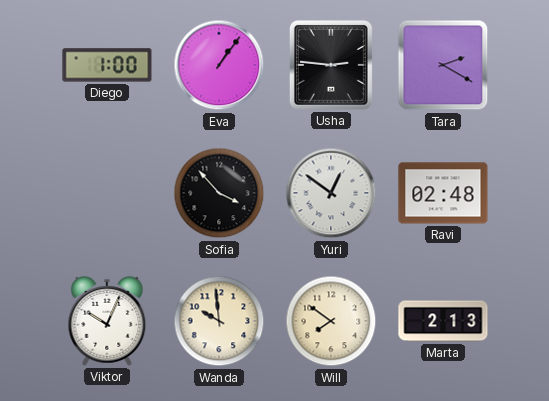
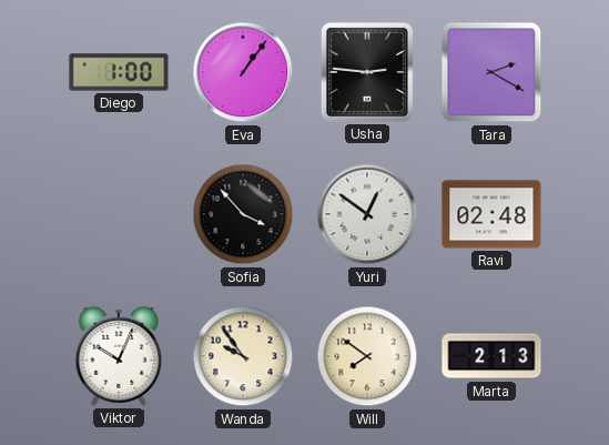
Wanda: 9:59 -> 9:54
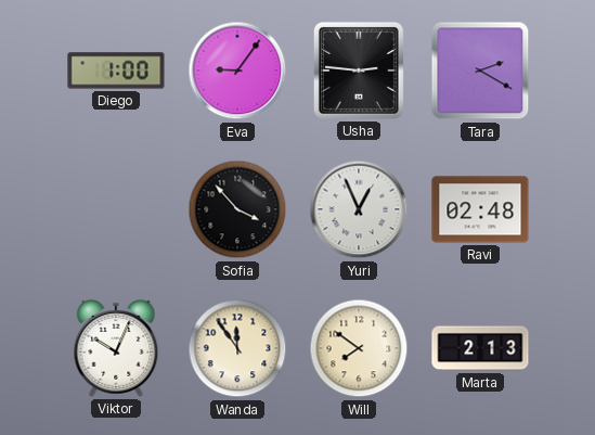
Eva: 1:06 -> 9:06
Yuri: 12:51 -> 12:56
Wanda: 9:54 -> 11:54
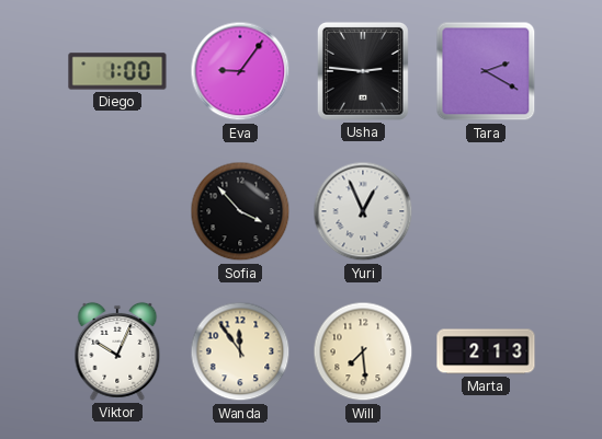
Ravi: 02:48 -> none
Will: 7:51 -> 7:29
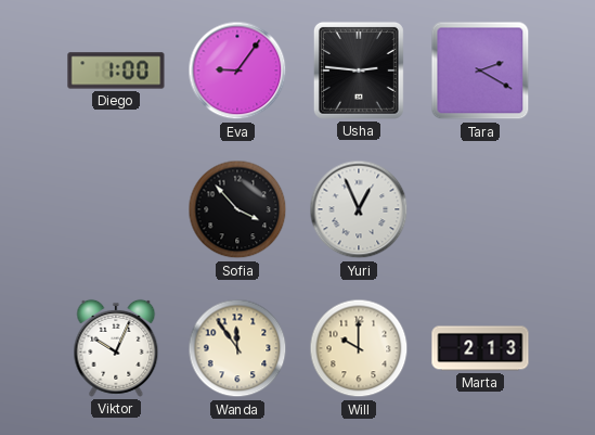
Will: 7:29 -> 10:00
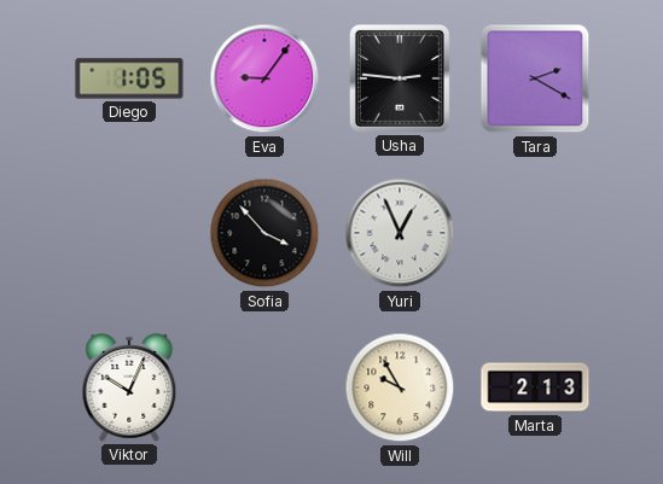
Diego: 1:00 -> 1:05
Wanda: 11:54 -> none
Will: 10:00 -> 9:55
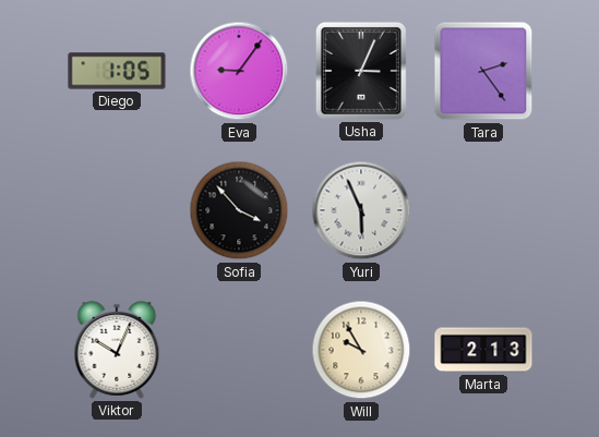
Usha: 2:46 -> 3:04
Tara: 2:20 -> 2:24
Yuri: 12:56 -> 5:56
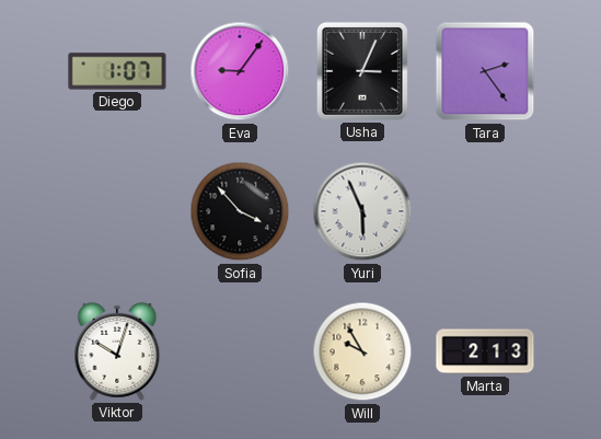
Diego: 1:05 -> 1:07
Viktor: 10:04 -> 10:03
